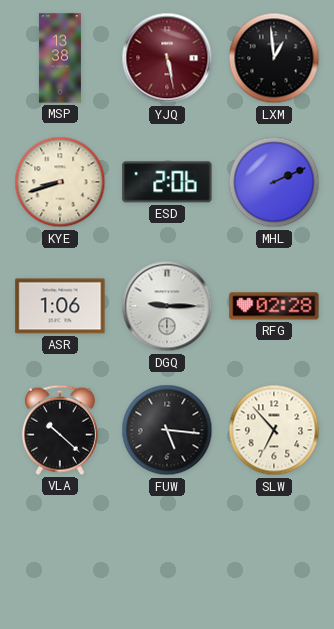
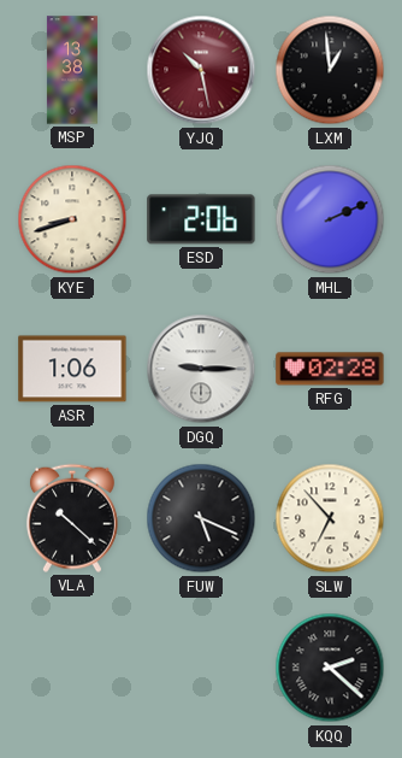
YJQ: 5:28 -> 10:28
FUW: 5:16 -> 5:19
KQQ: none -> 2:22
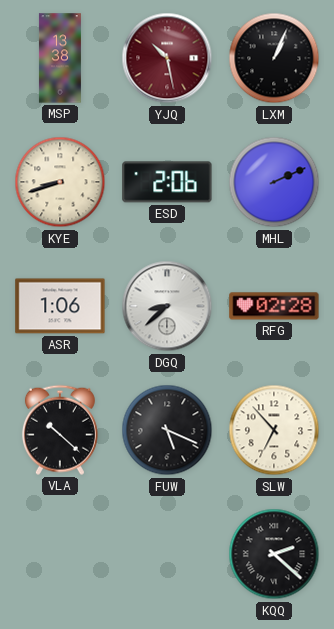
LXM: 12:59 -> 1:04
DGQ: 9:15 -> 8:38
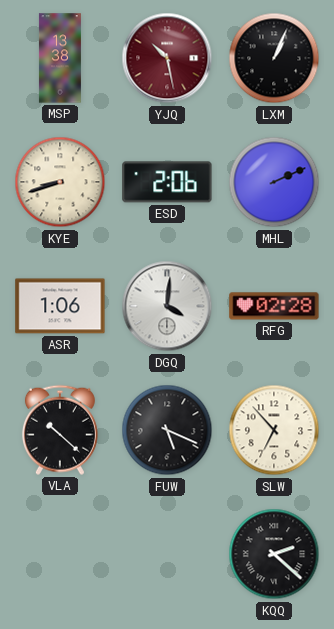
DGQ: 8:38 -> 4:01
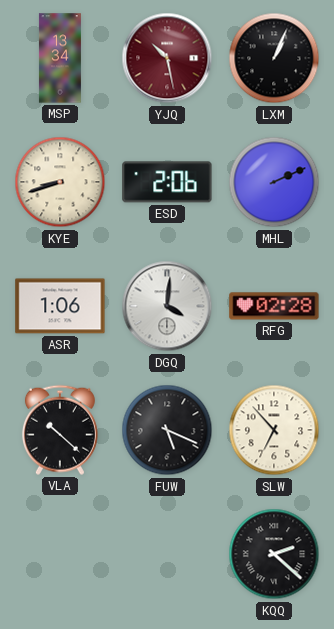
MSP: 13:38 -> 13:34
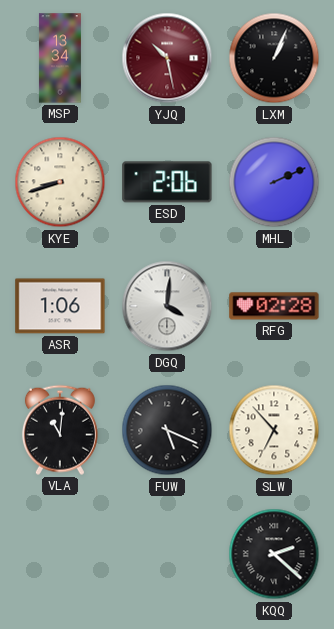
VLA: 10:22 -> 11:01
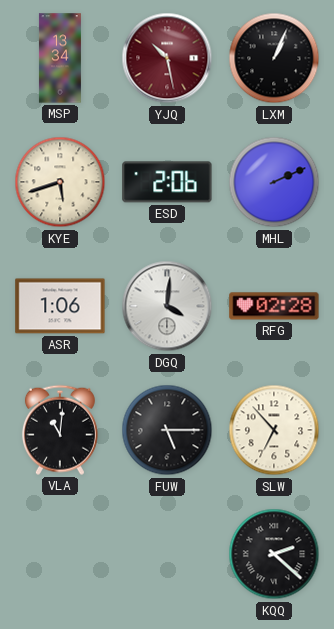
KYE: 8:42 -> 5:42
FUW: 5:19 -> 5:15
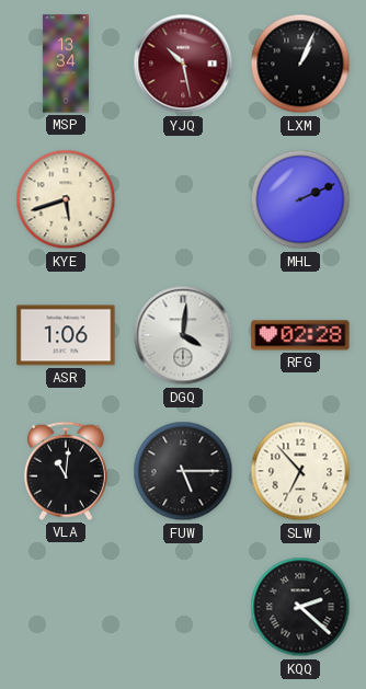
ESD: 2:06 -> none
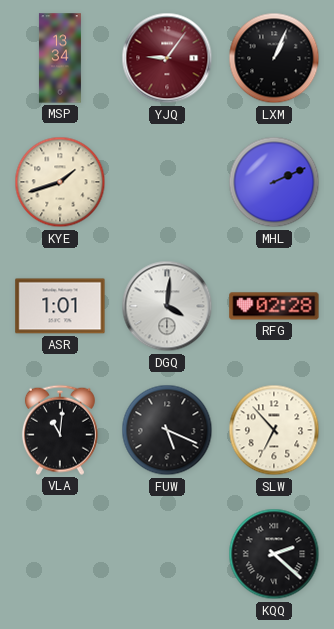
YJQ: 10:28 -> 9:06
KYE: 5:42 -> 1:42
ASR: 1:06 -> 1:01
FUW: 5:15 -> 5:19
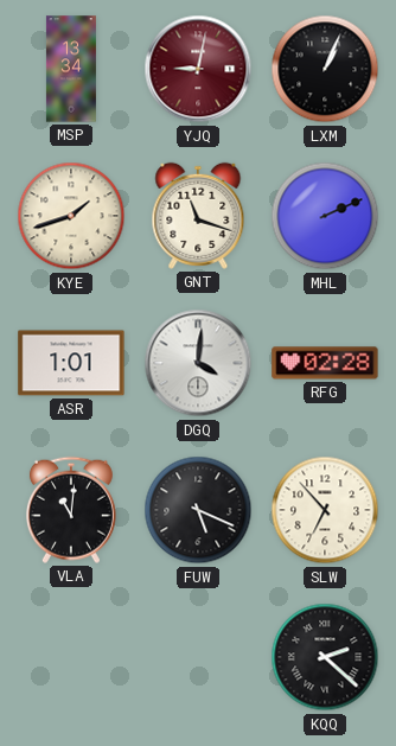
YJQ: 9:06 -> 9:02
GNT: none -> 11:18
